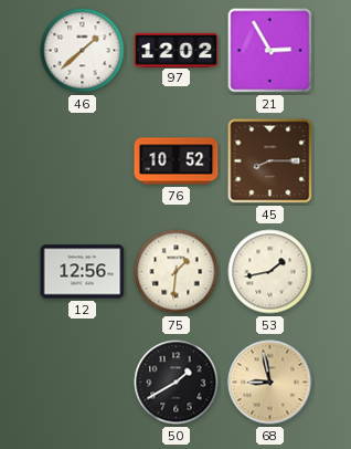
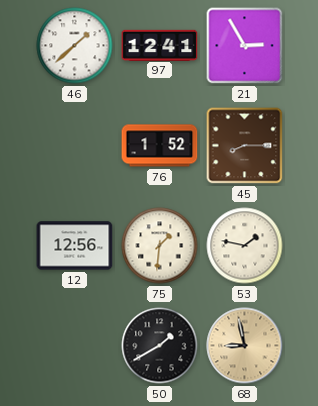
97: 12:02 -> 12:41
76: 10:52 -> 1:52
53: 1:43 -> 1:47
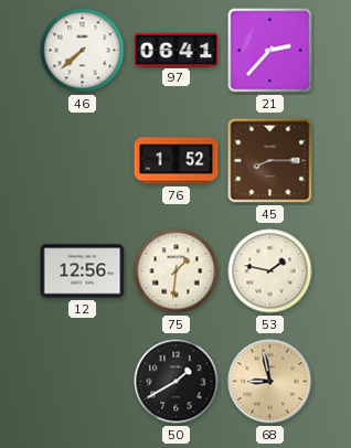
46: 1:38 -> 7:38
97: 12:41 -> 06:41
21: 2:55 -> 2:37
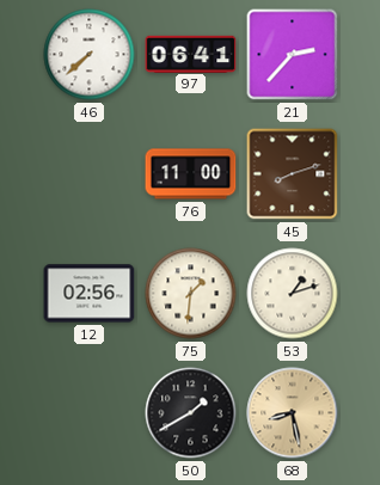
76: 1:52 -> 11:00
45: 8:15 -> 8:12
12: 12:56 -> 02:56
53: 1:47 -> 1:12
68: 8:58 -> 8:28
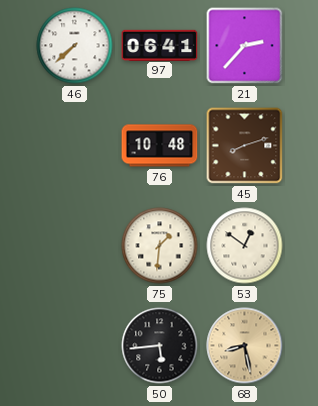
76: 11:00 -> 10:48
12: 02:56 -> none
53: 1:12 -> 12:51
50: 1:40 -> 5:44
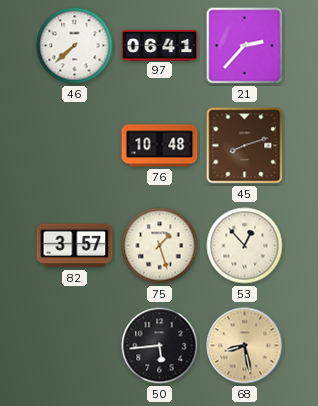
82: none -> 3:57
75: 1:31 -> 1:27
53: 12:51 -> 12:53
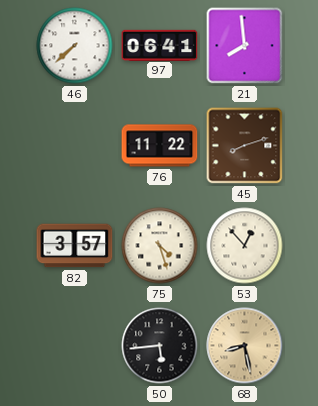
21: 2:37 -> 7:59
76: 10:48 -> 11:22
75: 1:27 -> 4:27
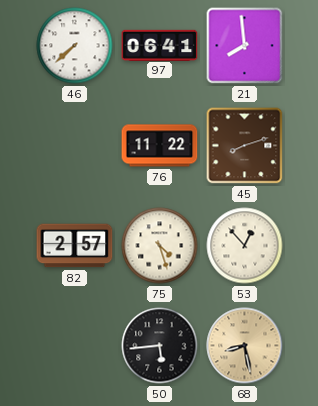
82: 3:57 -> 2:57
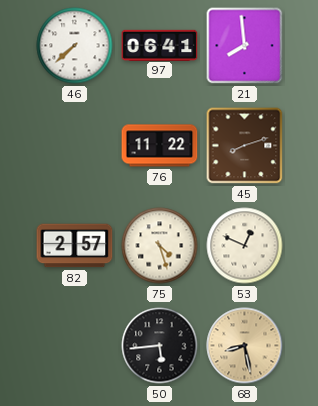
53: 12:53 -> 12:49
